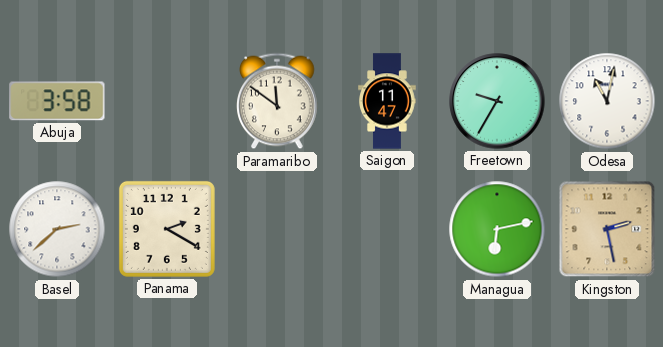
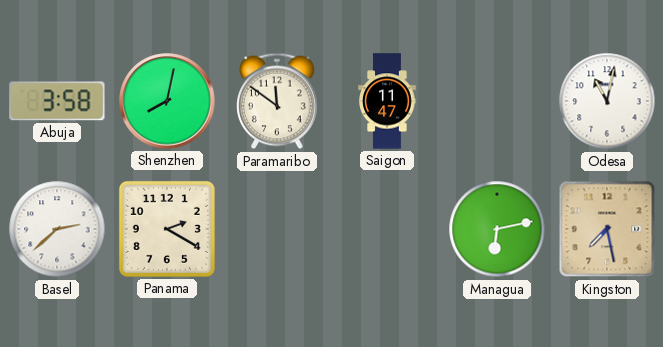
Shenzhen: none -> 8:02
Freetown: 9:35 -> none
Kingston: 2:28 -> 7:28
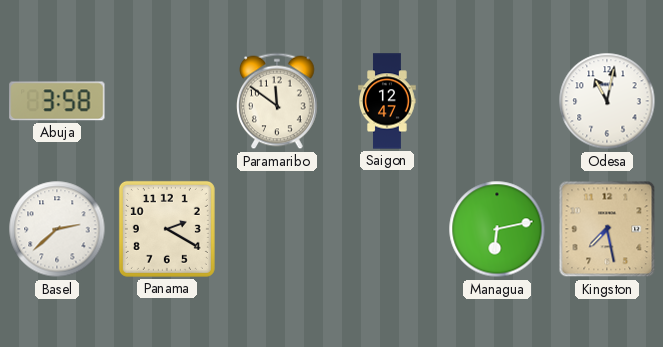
Shenzhen: 8:02 -> none
Saigon: 11:47 -> 12:47
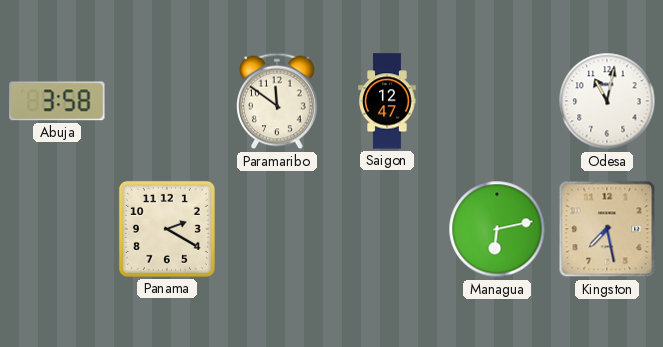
Basel: 2:38 -> none
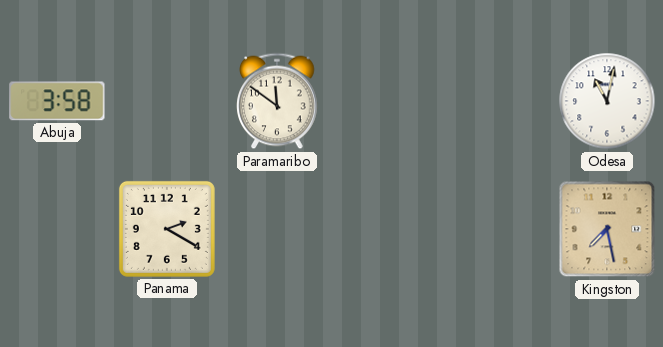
Saigon: 12:47 -> none
Managua: 6:13 -> none
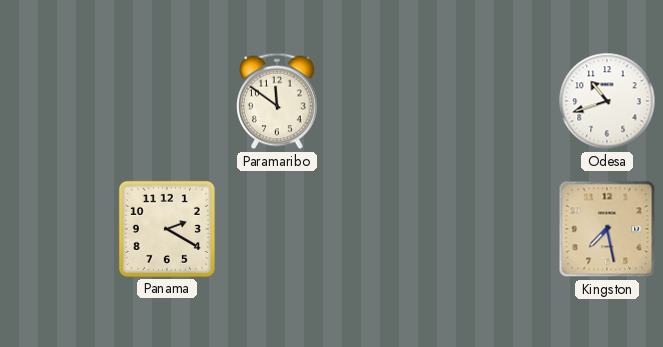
Abuja: 3:58 -> none
Odesa: 11:02 -> 10:42
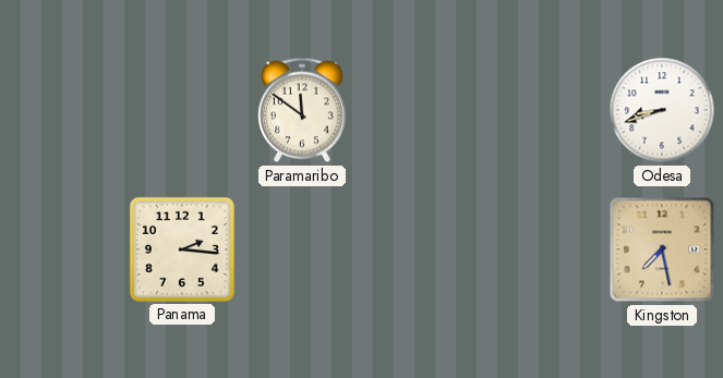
Odesa: 10:42 -> 8:42
Panama: 2:20 -> 2:16
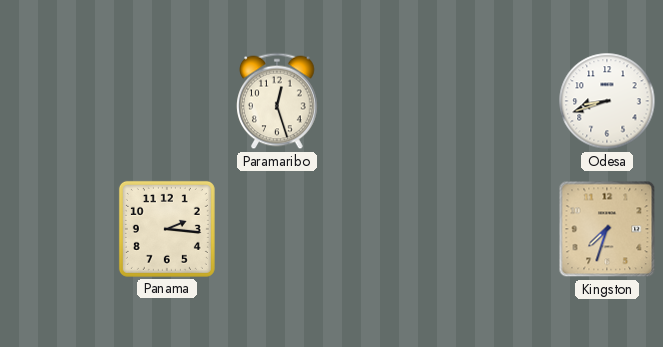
Paramaribo: 11:51 -> 12:27
Kingston: 7:28 -> 7:33
